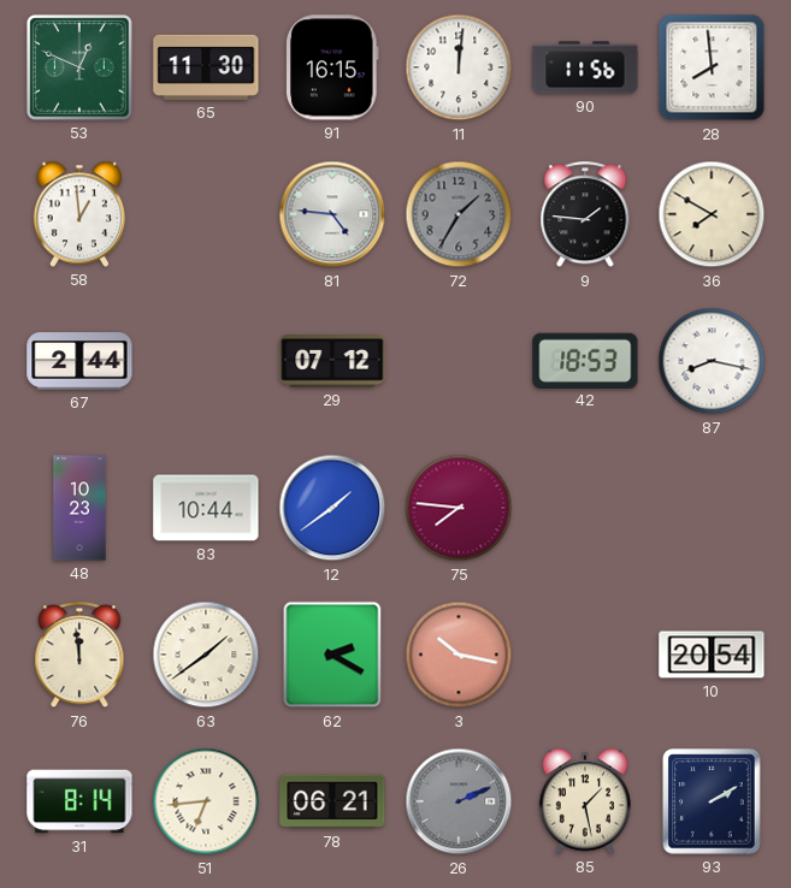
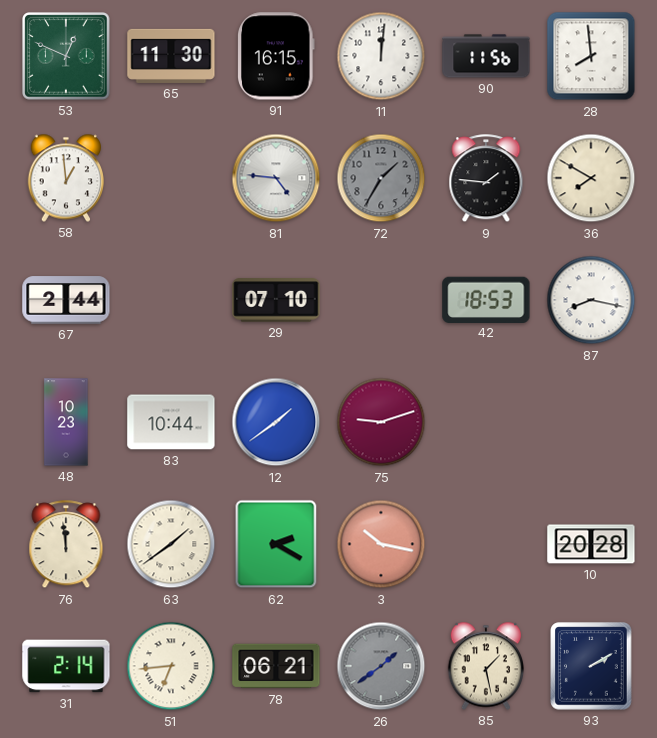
29: 07:12 -> 07:10
75: 7:46 -> 9:12
10: 20:54 -> 20:28
31: 8:14 -> 2:14
26: 2:11 -> 1:39
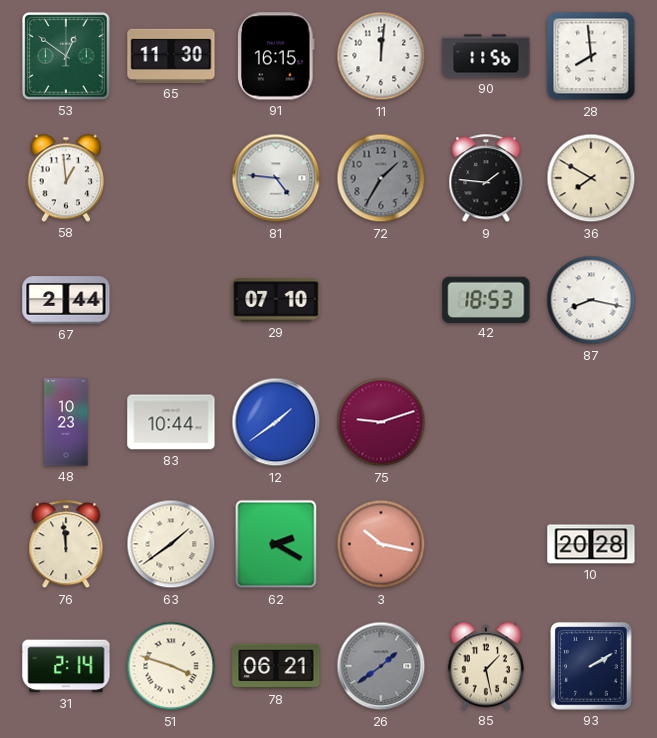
53: 12:49 -> 12:51
51: 6:44 -> 3:48
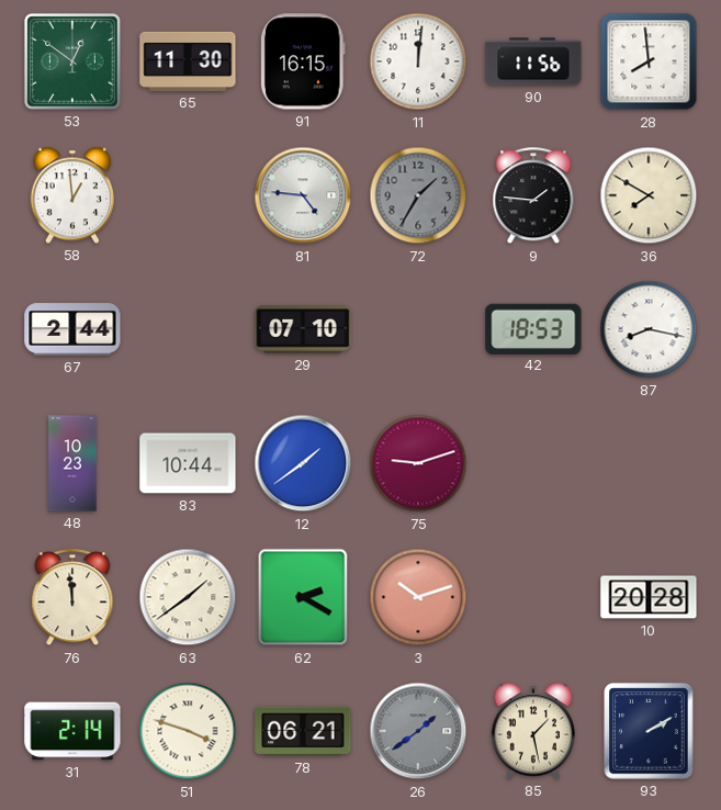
3: 10:17 -> 10:12
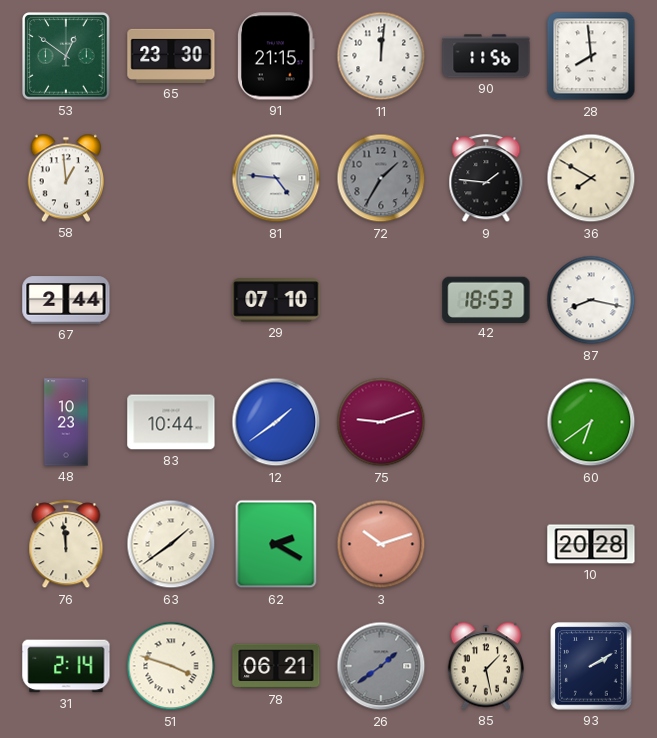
65: 11:30 -> 23:30
91: 16:15 -> 21:15
60: none -> 6:39
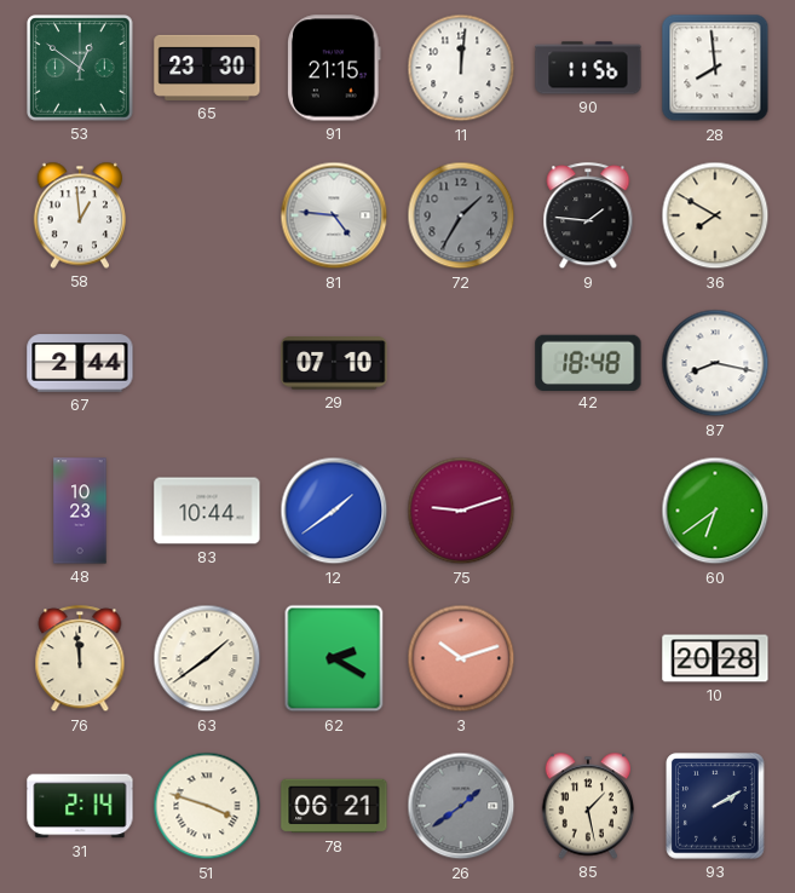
42: 18:53 -> 18:48
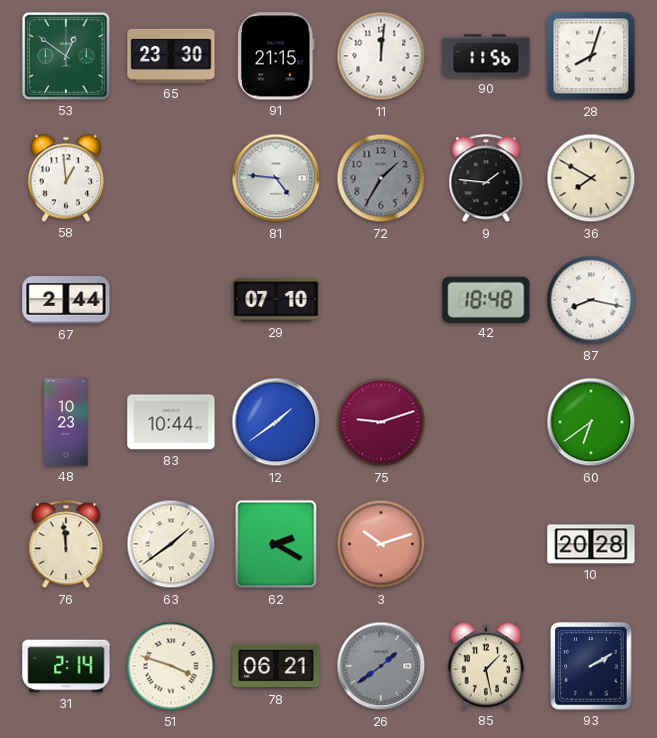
28: 7:59 -> 8:03
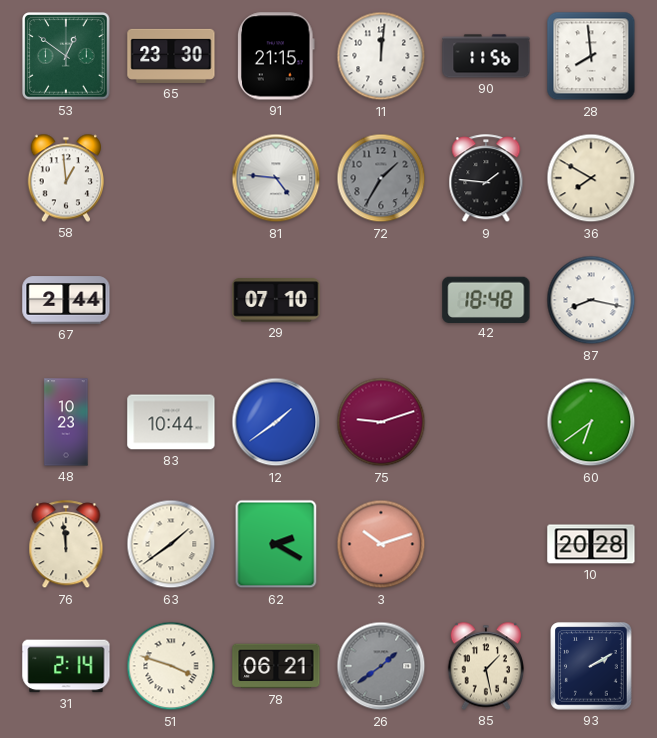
28: 8:03 -> 7:59
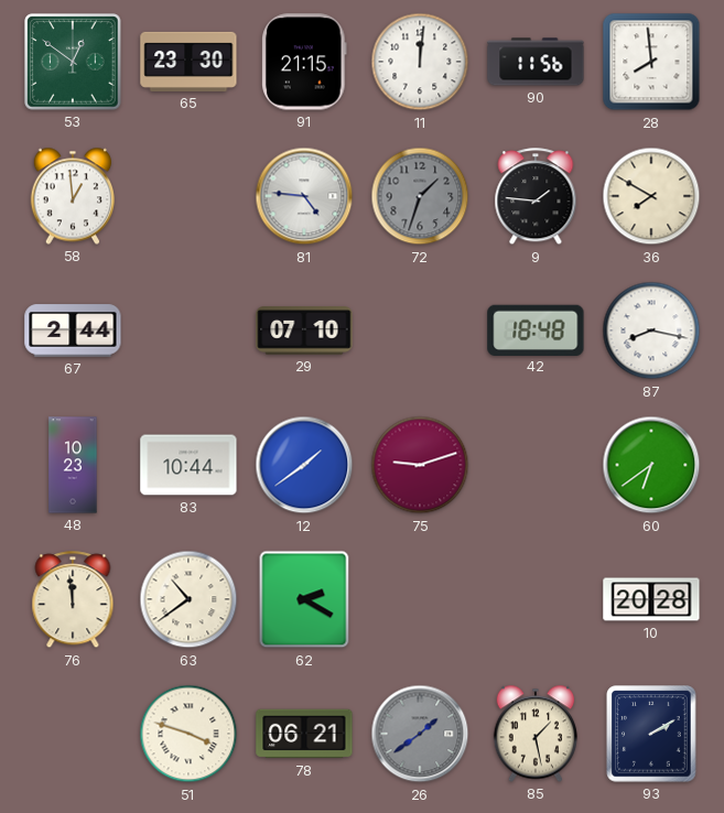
72: 1:35 -> 1:33
63: 1:39 -> 10:39
3: 10:12 -> none
31: 2:14 -> none
